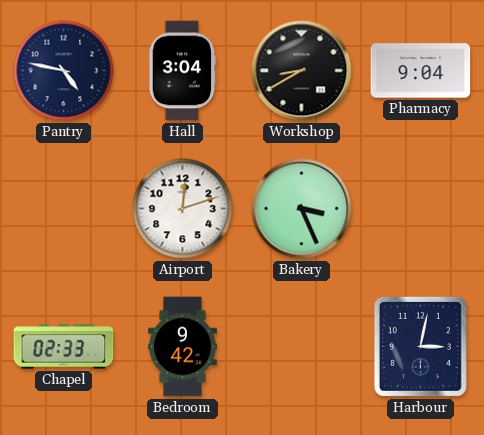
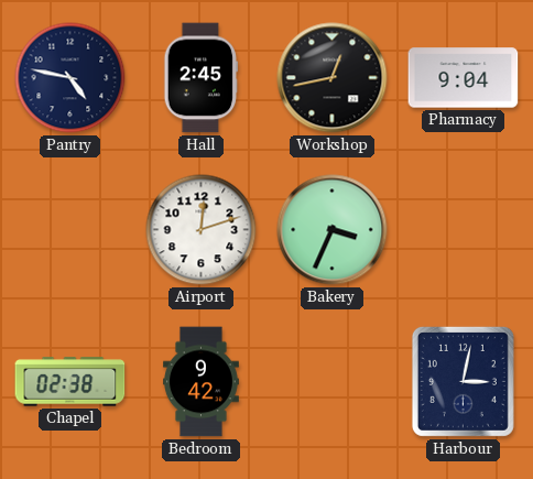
Hall: 3:04 -> 2:45
Workshop: 8:40 -> 12:43
Bakery: 3:26 -> 3:34
Chapel: 02:33 -> 02:38
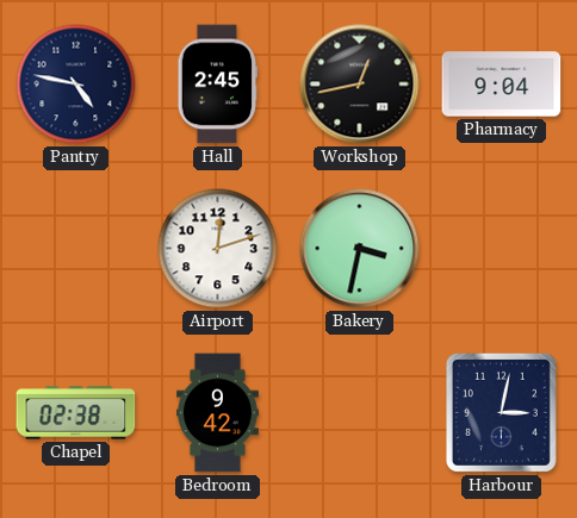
Bakery: 3:34 -> 3:32
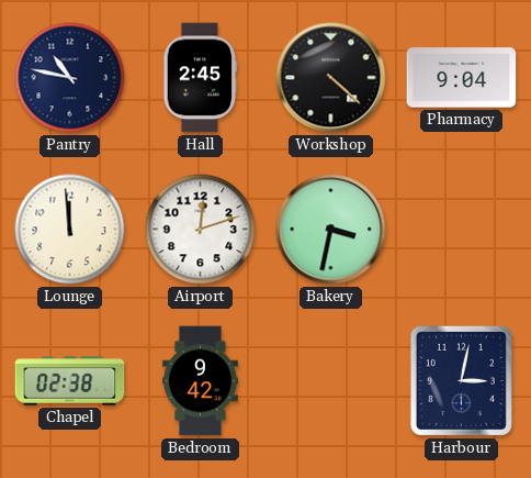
Pantry: 4:47 -> 10:47
Workshop: 12:43 -> 4:22
Lounge: none -> 11:59
